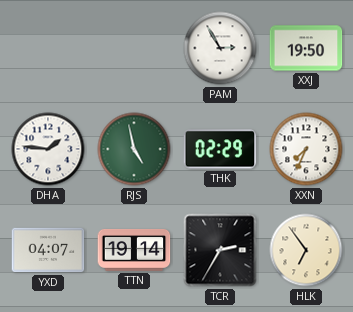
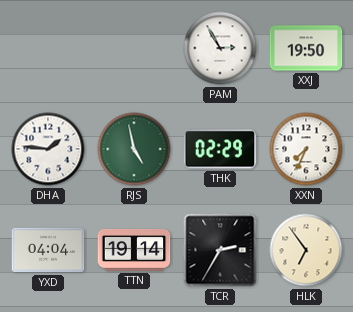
YXD: 04:07 -> 04:04
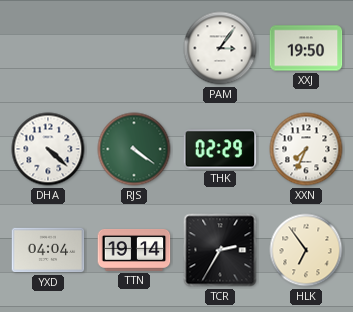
PAM: 2:55 -> 3:06
DHA: 1:46 -> 4:22
RJS: 4:58 -> 4:21
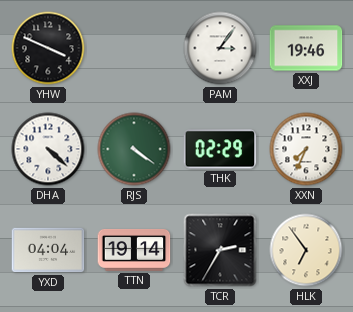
YHW: none -> 3:49
XXJ: 19:50 -> 19:46
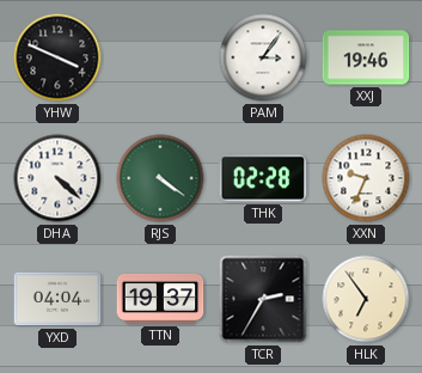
THK: 02:29 -> 02:28
XXN: 7:34 -> 9:34
TTN: 19:14 -> 19:37
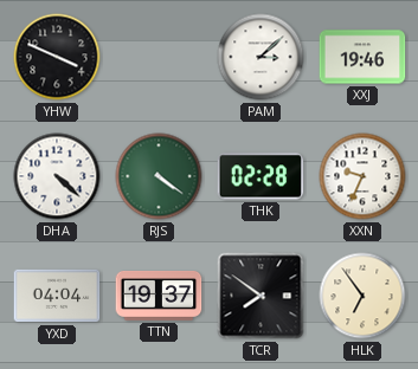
PAM: 3:06 -> 3:08
TCR: 2:35 -> 7:51
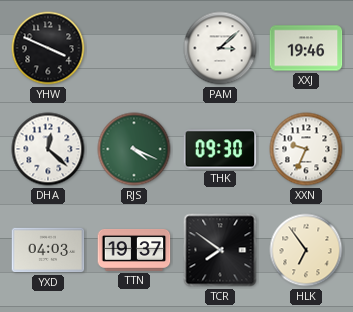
DHA: 4:22 -> 12:22
RJS: 4:21 -> 4:19
THK: 02:28 -> 09:30
YXD: 04:04 -> 04:03
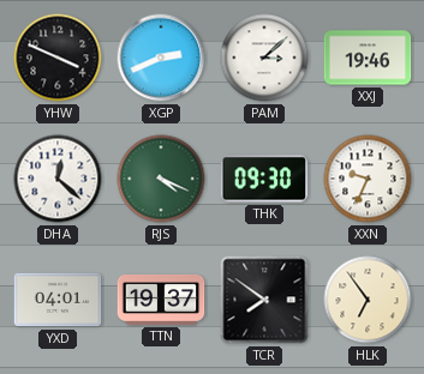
XGP: none -> 2:41
YXD: 04:03 -> 04:01
